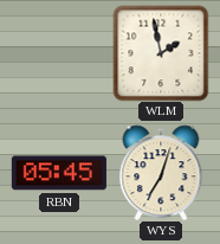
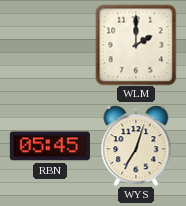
WLM: 1:58 -> 2:00
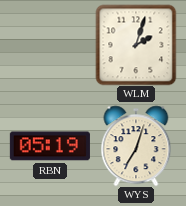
WLM: 2:00 -> 2:03
RBN: 05:45 -> 05:19
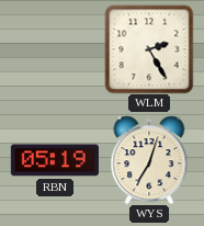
WLM: 2:03 -> 2:25
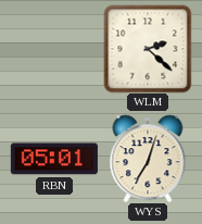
WLM: 2:25 -> 2:22
RBN: 05:19 -> 05:01
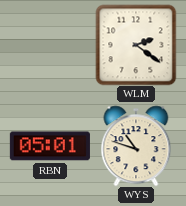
WLM: 2:22 -> 2:21
WYS: 7:03 -> 10:48
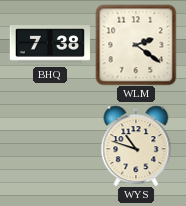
BHQ: none -> 7:38
RBN: 05:01 -> none
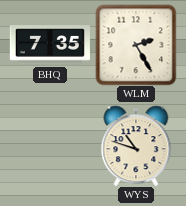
BHQ: 7:38 -> 7:35
WLM: 2:21 -> 2:25
